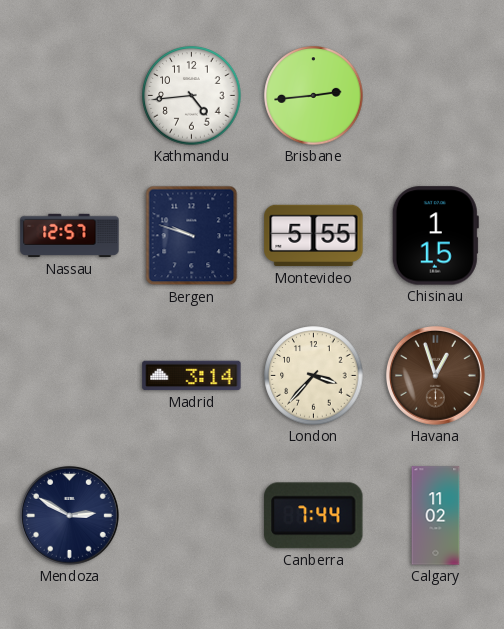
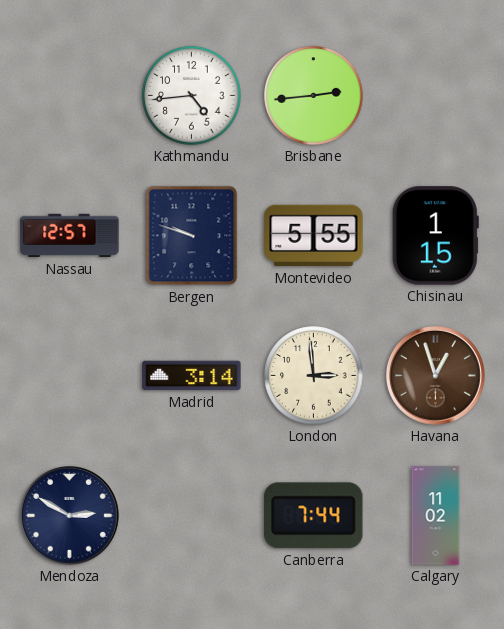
London: 3:37 -> 2:59
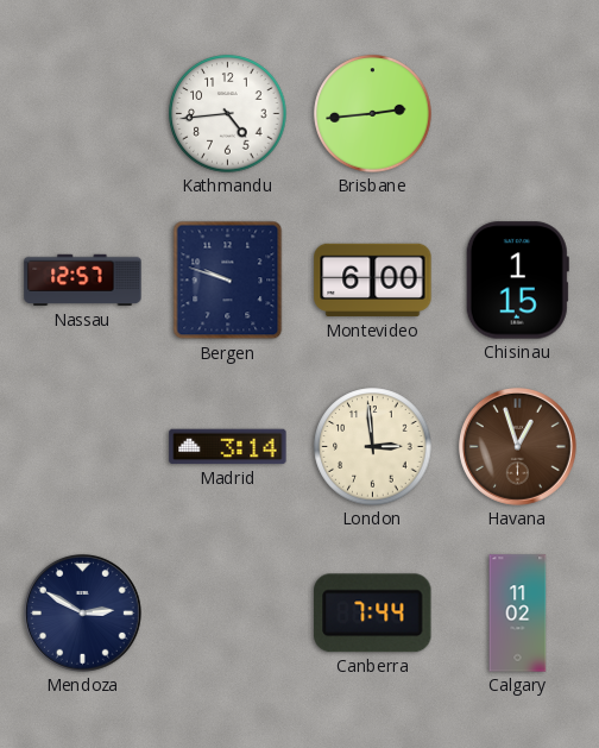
Montevideo: 5:55 -> 6:00
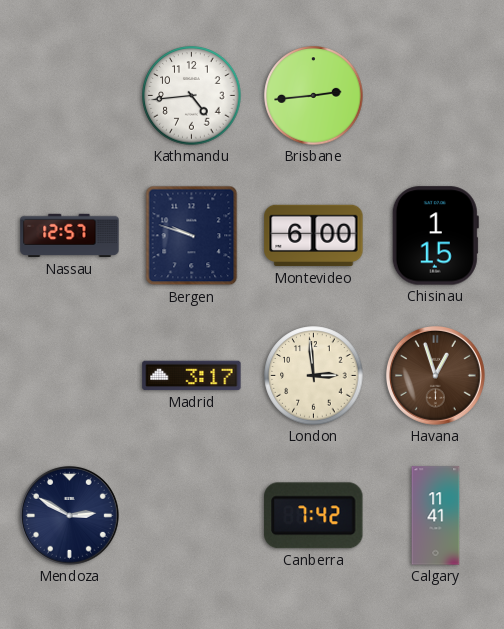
Madrid: 3:14 -> 3:17
Canberra: 7:44 -> 7:42
Calgary: 11:02 -> 11:41
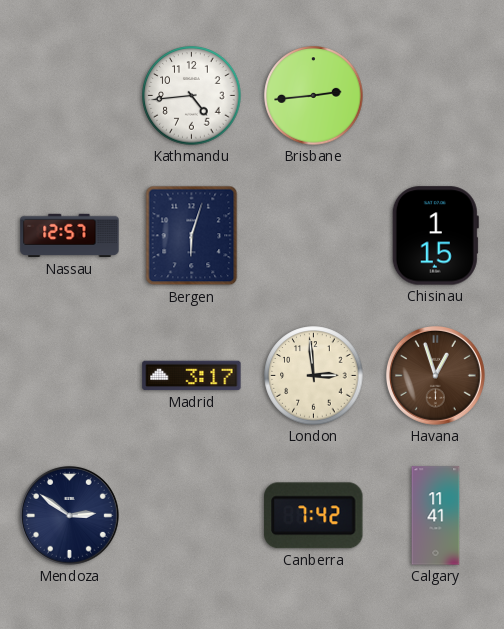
Bergen: 9:48 -> 6:03
Montevideo: 6:00 -> none
Mendoza: 2:50 -> 2:51
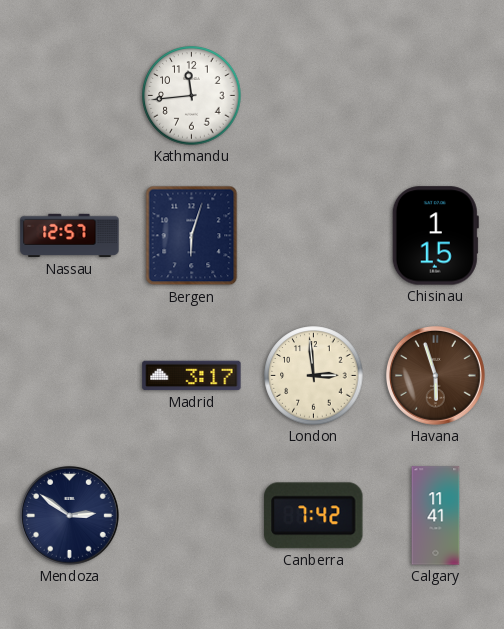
Kathmandu: 4:44 -> 11:44
Brisbane: 2:44 -> none
Havana: 12:57 -> 5:57
